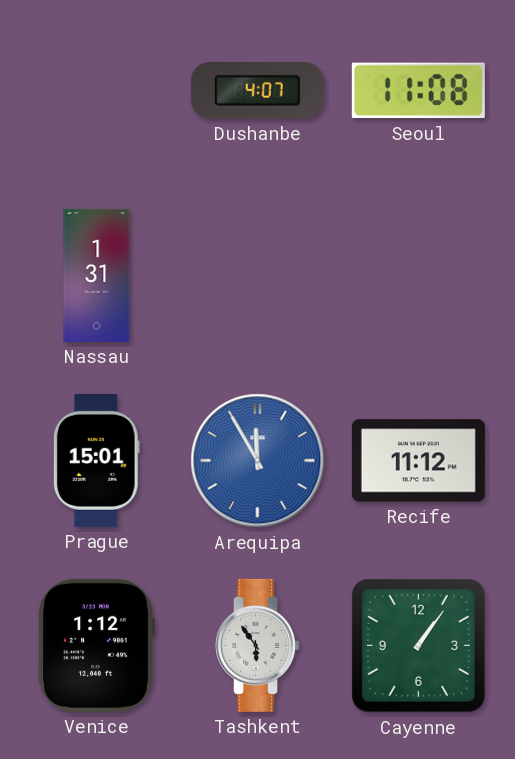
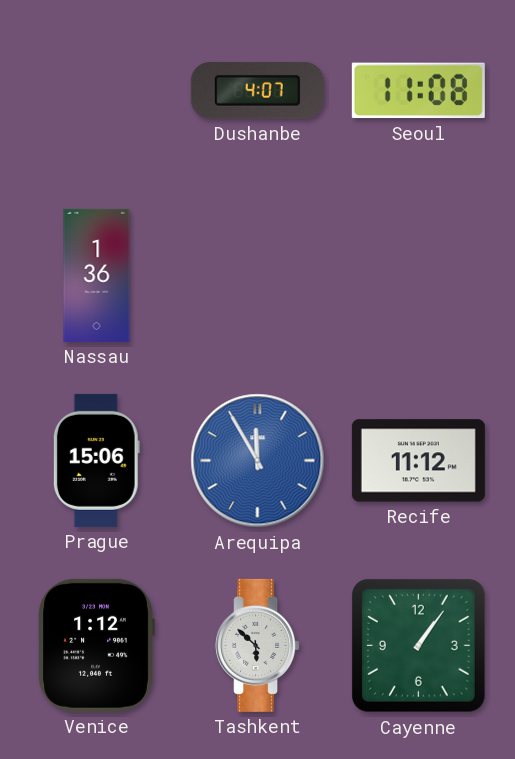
Nassau: 1:31 -> 1:36
Prague: 15:01 -> 15:06
Tashkent: 5:54 -> 5:52
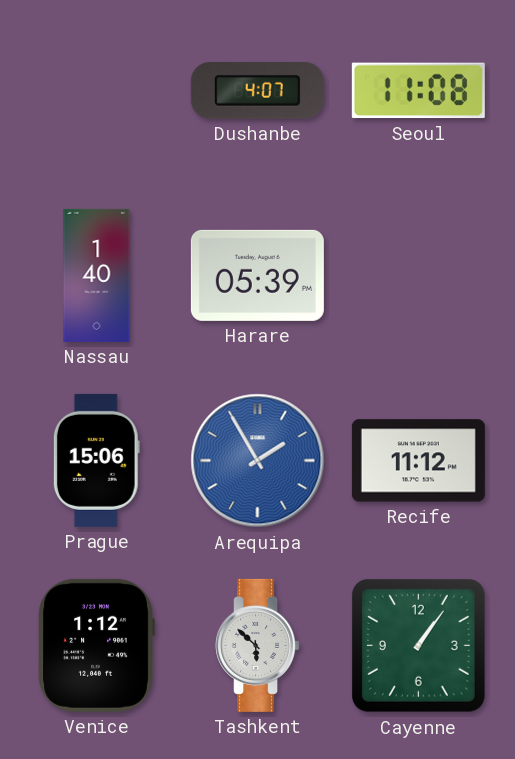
Nassau: 1:36 -> 1:40
Harare: none -> 05:39
Arequipa: 11:55 -> 1:55
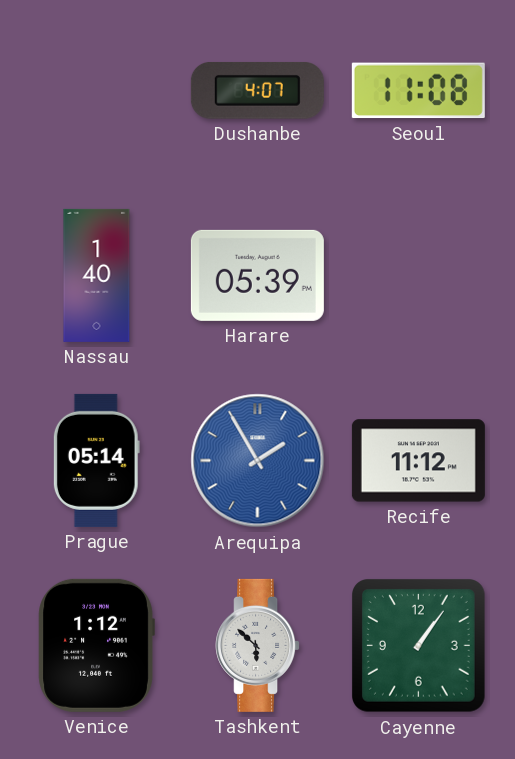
Prague: 15:06 -> 05:14
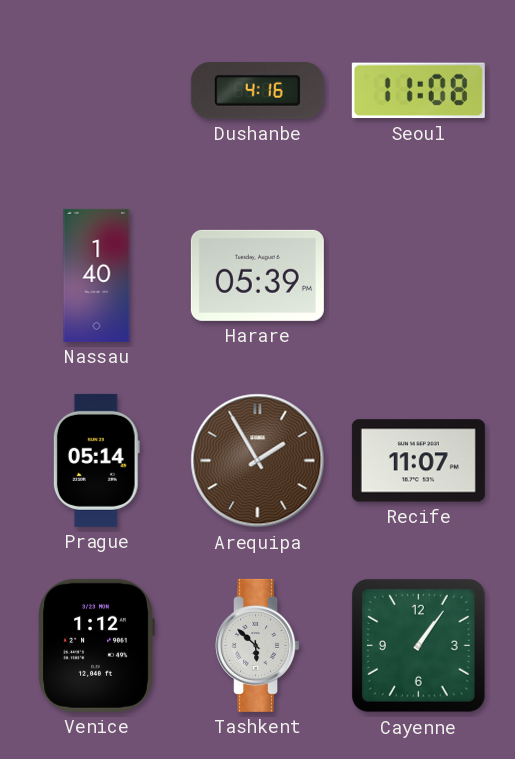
Dushanbe: 4:07 -> 4:16
Arequipa dial: blue -> brown
Recife: 11:12 -> 11:07
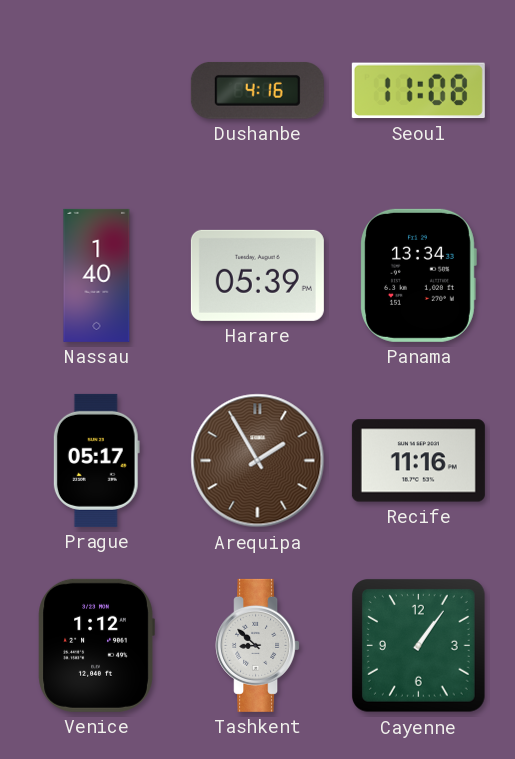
Panama: none -> 13:34
Prague: 05:14 -> 05:17
Recife: 11:07 -> 11:16
Tashkent: 5:52 -> 8:52
